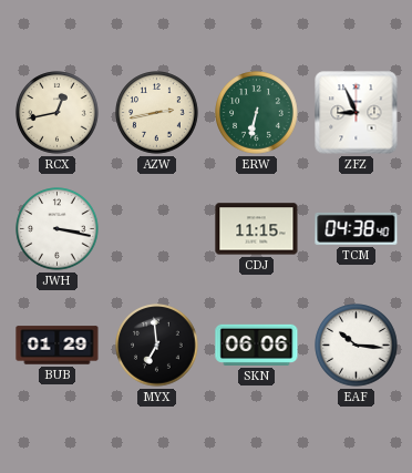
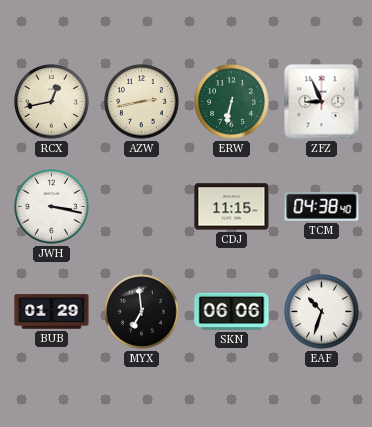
EAF: 10:16 -> 10:33
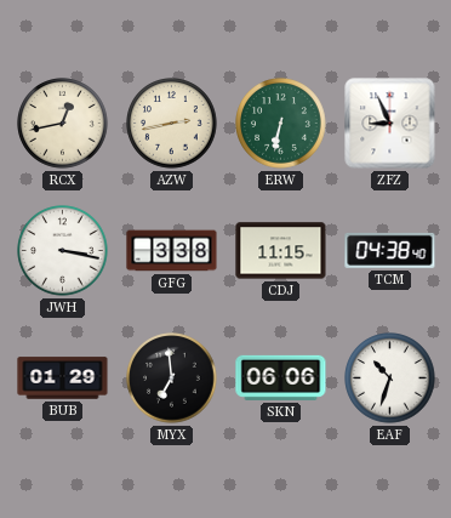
GFG: none -> 3:38
